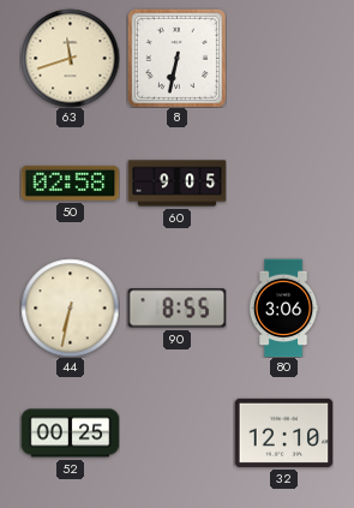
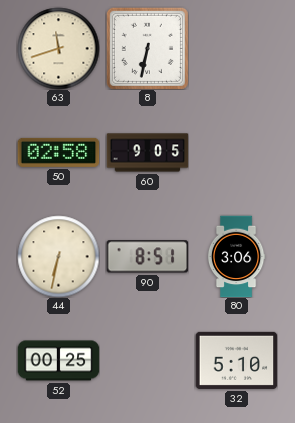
90: 8:55 -> 8:51
32: 12:10 -> 5:10
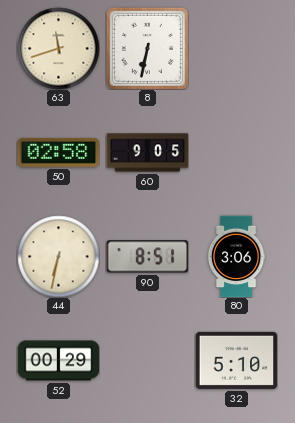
52: 00:25 -> 00:29
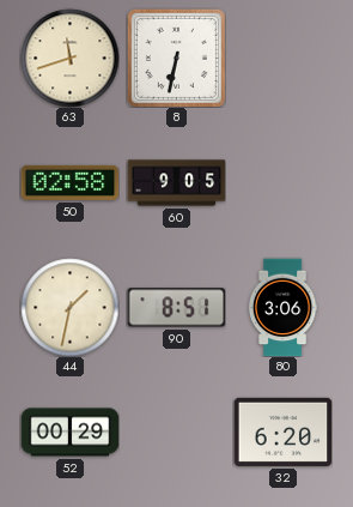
44: 6:32 -> 1:32
32: 5:10 -> 6:20
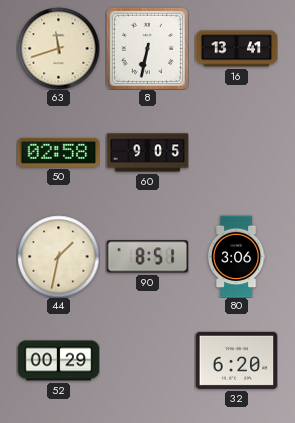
16: none -> 13:41
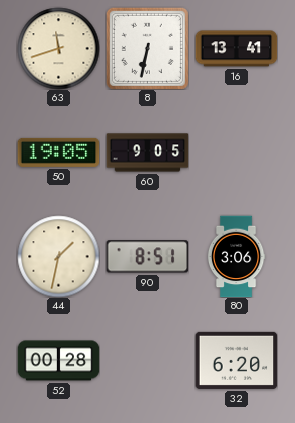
50: 02:58 -> 19:05
52: 00:29 -> 00:28
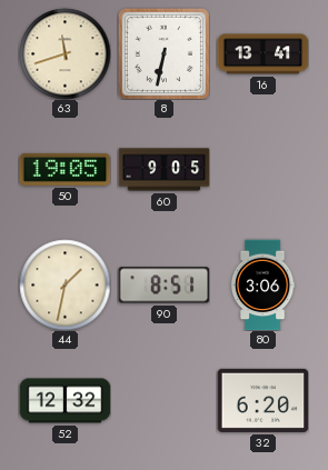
52: 00:28 -> 12:32
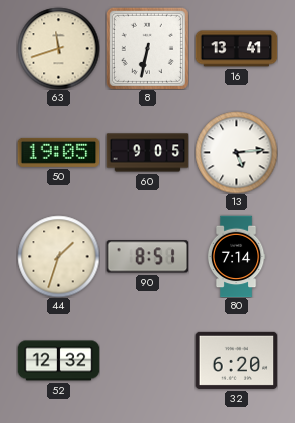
13: none -> 5:14
44: 1:32 -> 1:33
80: 3:06 -> 7:14
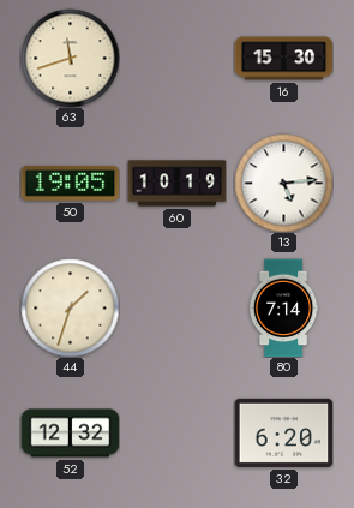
8: 6:32 -> none
16: 13:41 -> 15:30
60: 9:05 -> 10:19
90: 8:51 -> none
